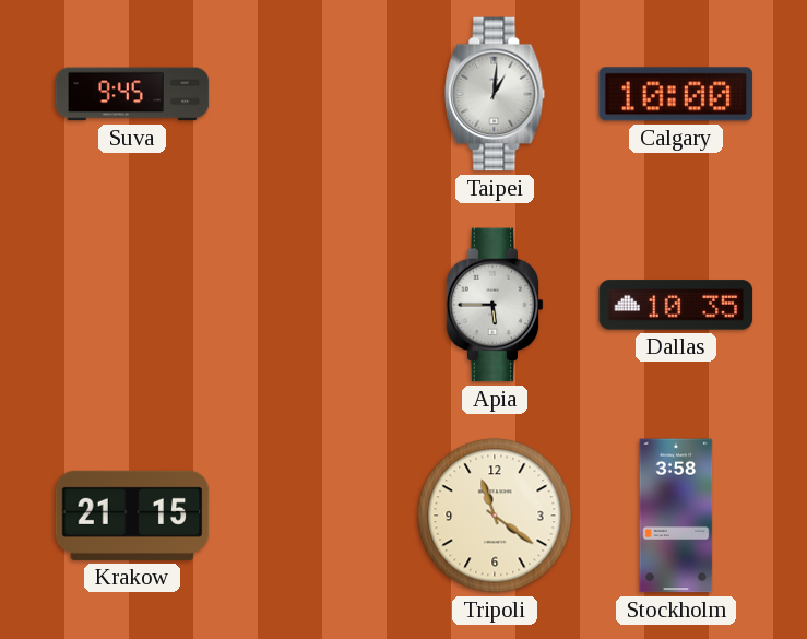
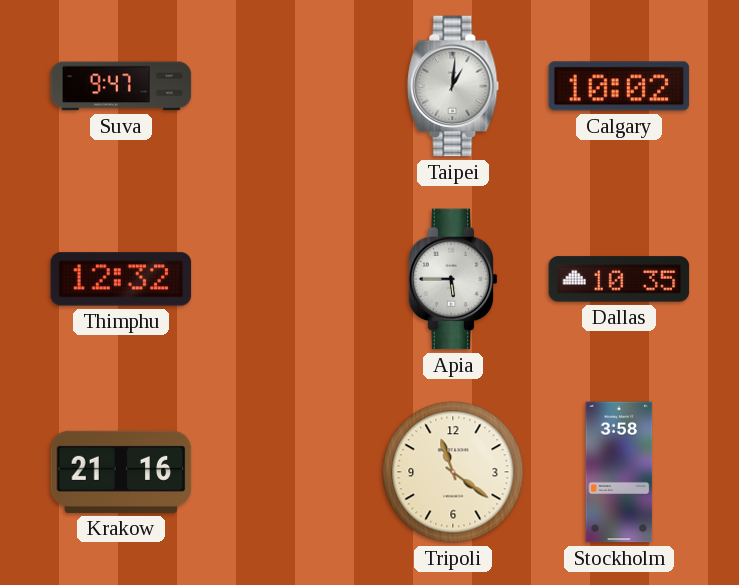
Suva: 9:45 -> 9:47
Calgary: 10:00 -> 10:02
Thimphu: none -> 12:32
Krakow: 21:15 -> 21:16
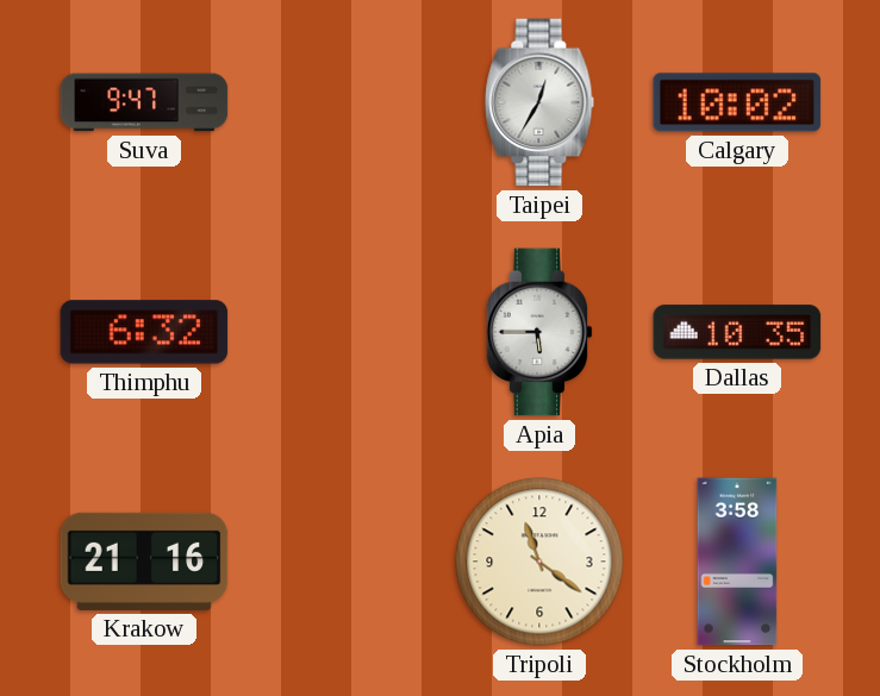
Taipei: 1:01 -> 12:35
Thimphu: 12:32 -> 6:32
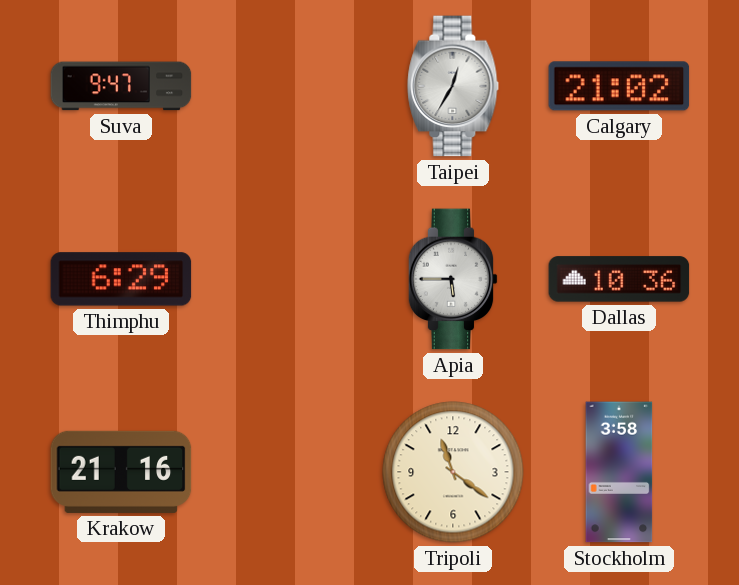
Calgary: 10:02 -> 21:02
Thimphu: 6:32 -> 6:29
Dallas: 10:35 -> 10:36
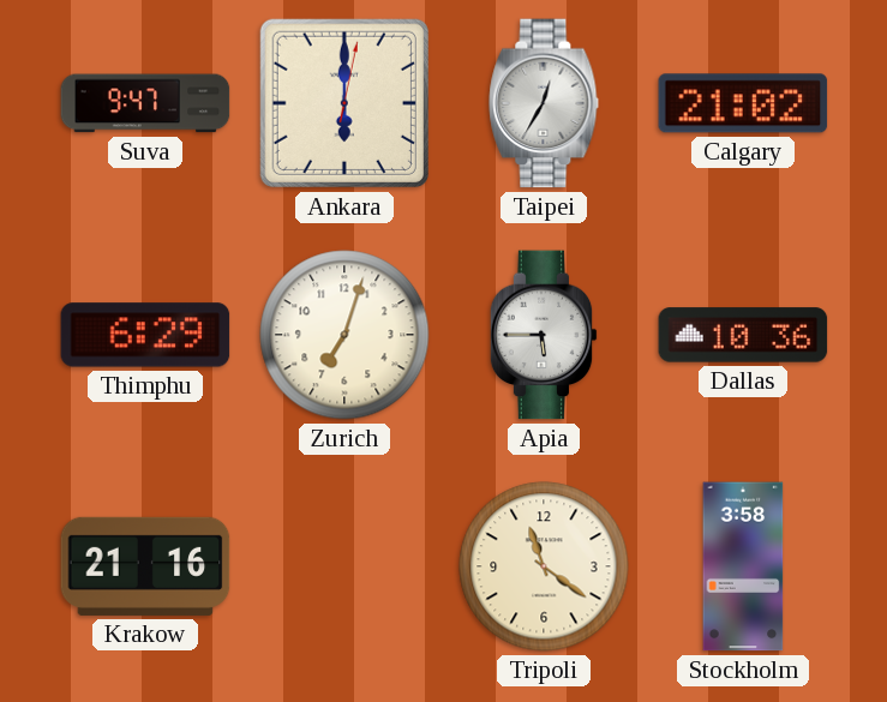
Ankara: none -> 6:00
Zurich: none -> 7:03
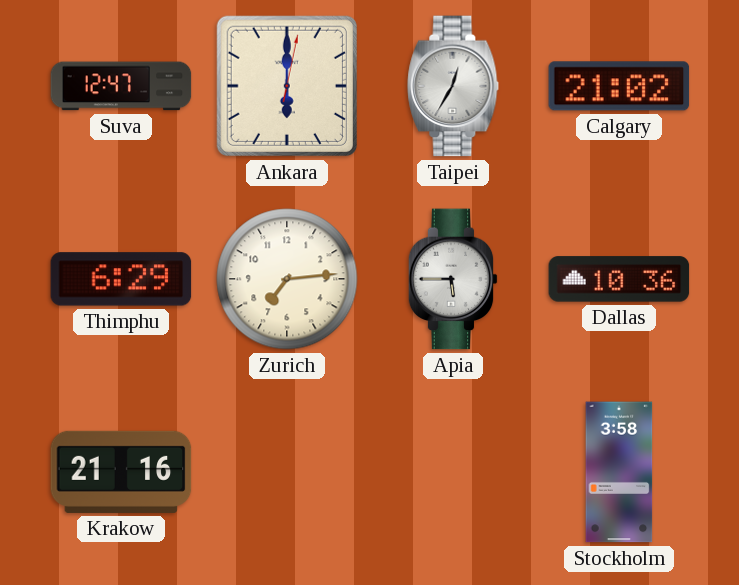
Suva: 9:47 -> 12:47
Zurich: 7:03 -> 7:14
Tripoli: 11:21 -> none
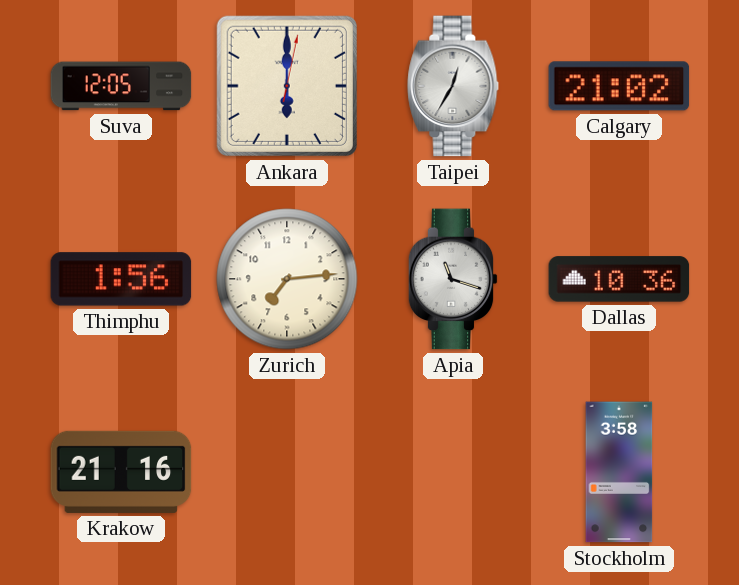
Suva: 12:47 -> 12:05
Thimphu: 6:29 -> 1:56
Apia: 5:45 -> 11:18
